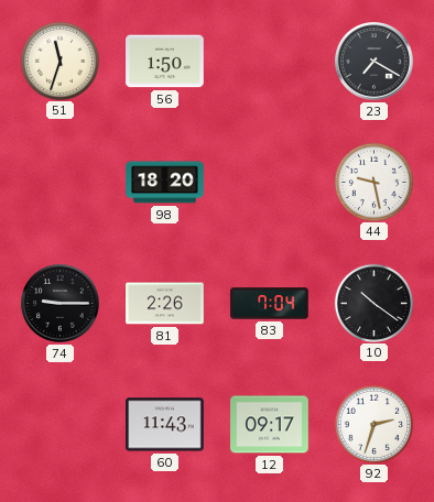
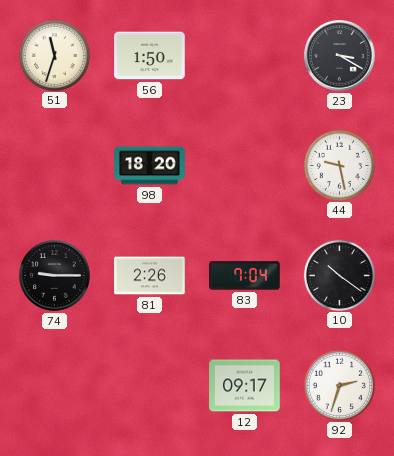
23: 7:20 -> 3:20
60: 11:43 -> none
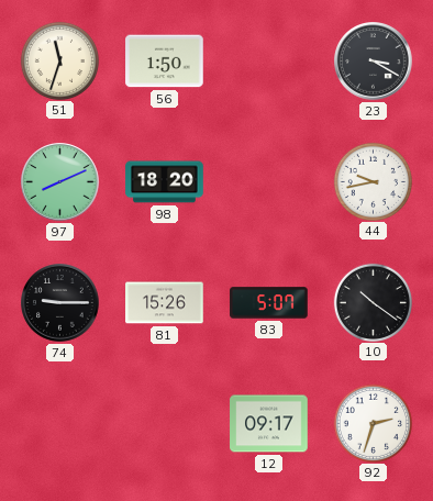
97: none -> 8:11
44: 9:28 -> 9:43
81: 2:26 -> 15:26
83: 7:04 -> 5:07
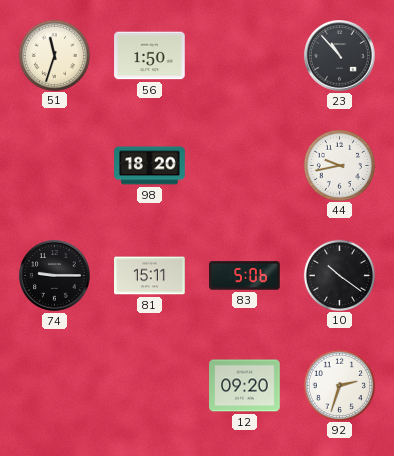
23: 3:20 -> 10:53
97: 8:11 -> none
81: 15:26 -> 15:11
83: 5:07 -> 5:06
12: 09:17 -> 09:20
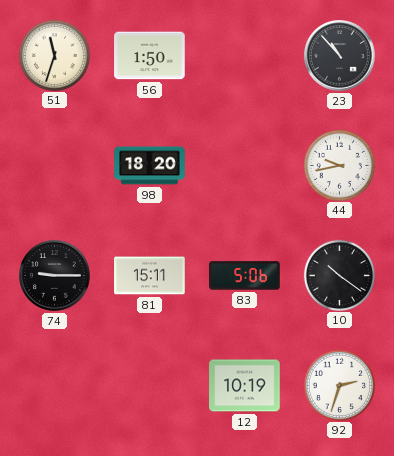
12: 09:20 -> 10:19
